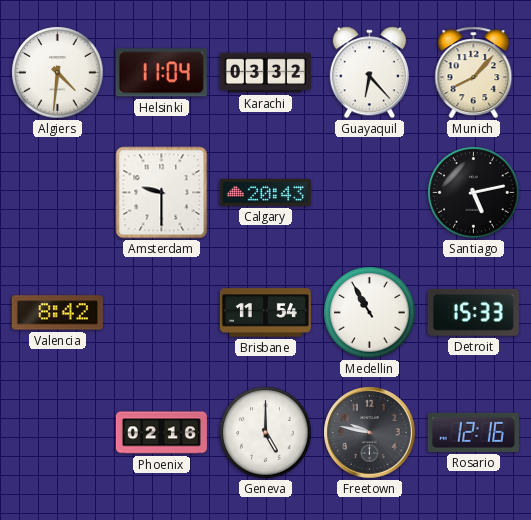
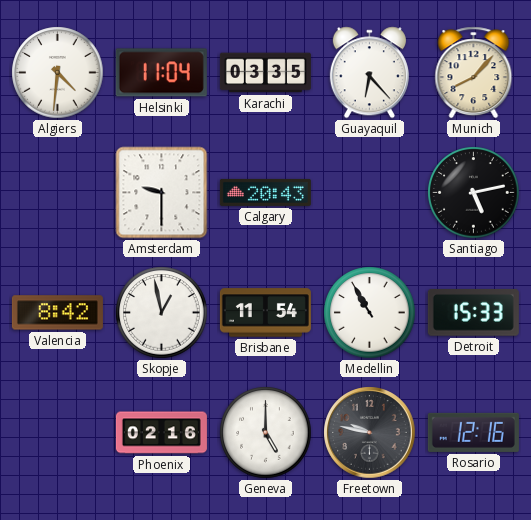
Karachi: 03:32 -> 03:35
Skopje: none -> 12:58
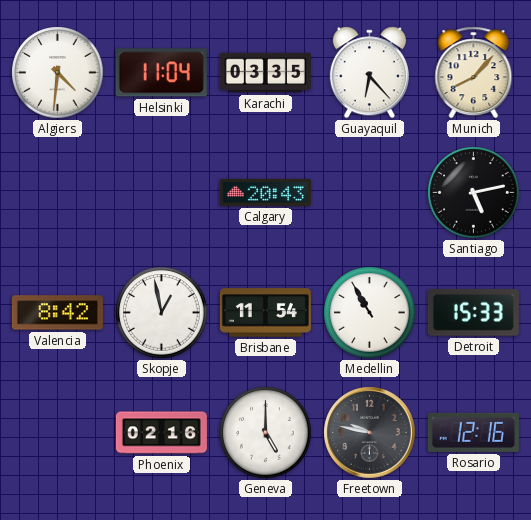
Amsterdam: 9:30 -> none
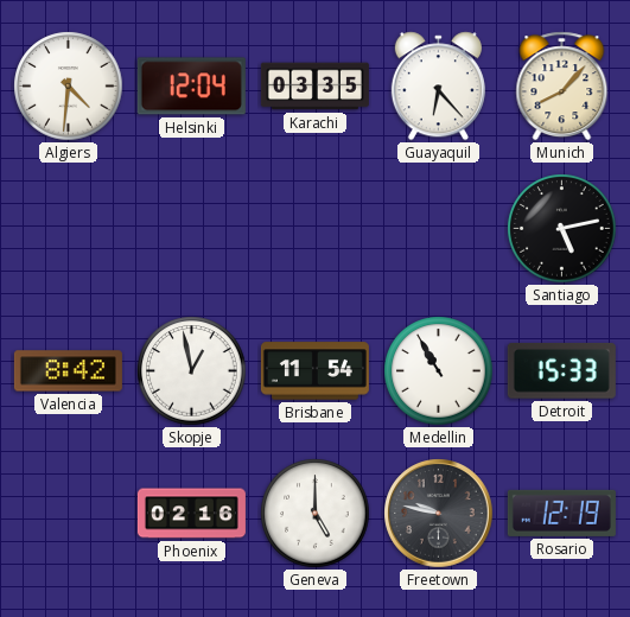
Helsinki: 11:04 -> 12:04
Calgary: 20:43 -> none
Rosario: 12:16 -> 12:19
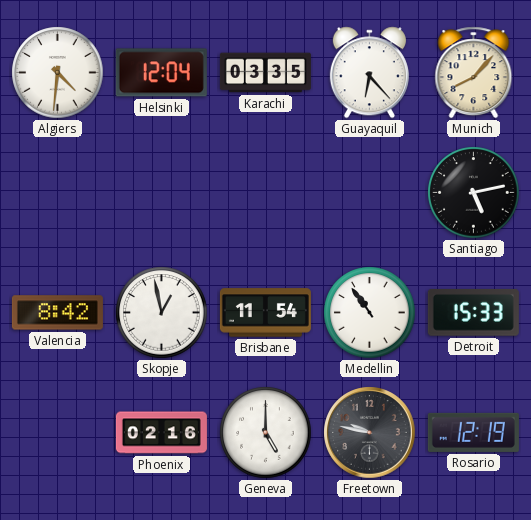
Medellin: 10:55 -> 10:54
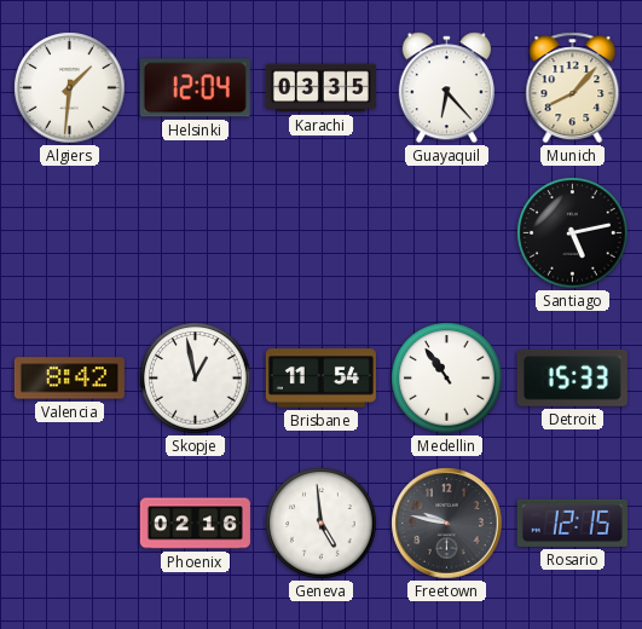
Algiers: 4:31 -> 1:31
Geneva: 5:00 -> 4:59
Rosario: 12:19 -> 12:15
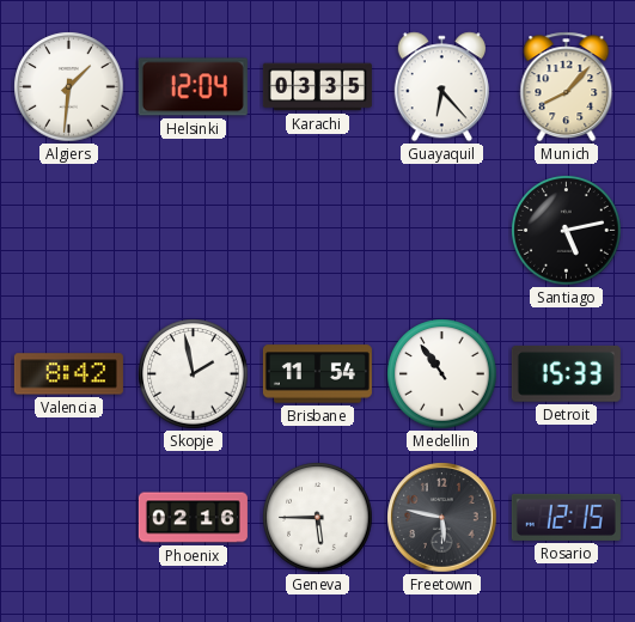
Skopje: 12:58 -> 1:58
Geneva: 4:59 -> 5:45
Freetown: 9:47 -> 5:47
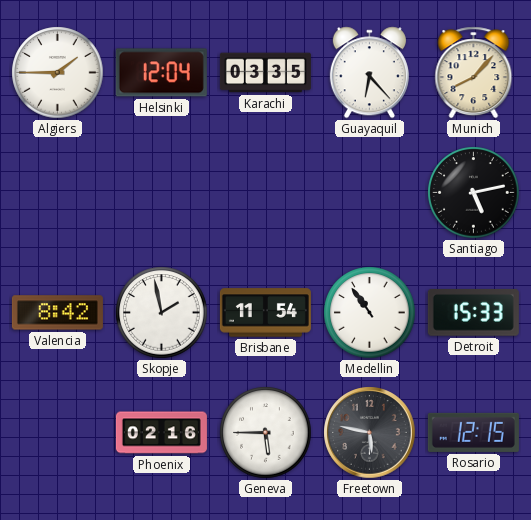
Algiers: 1:31 -> 1:45
